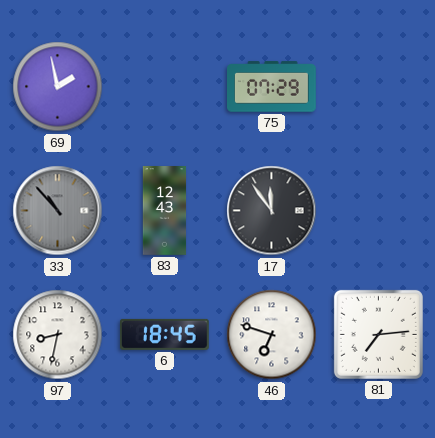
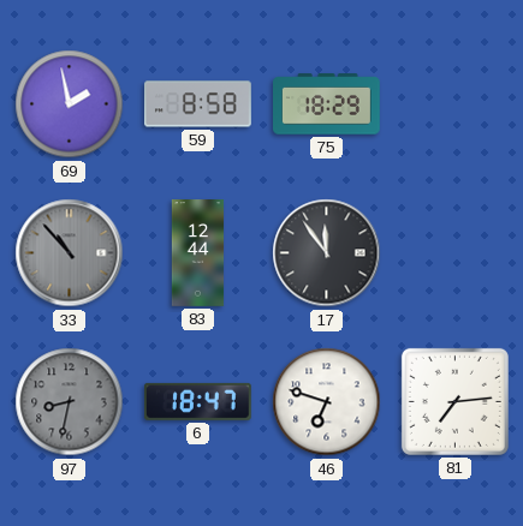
59: none -> 8:58
75: 07:29 -> 18:29
83: 12:43 -> 12:44
97 dial: white -> grey
6: 18:45 -> 18:47
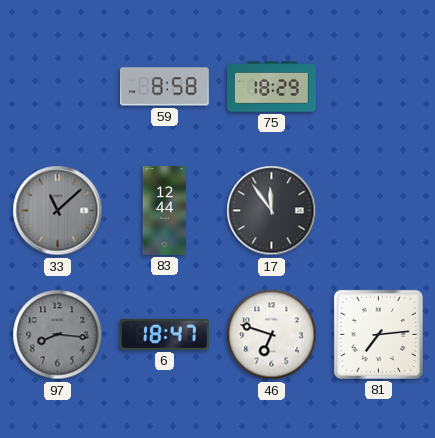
69: 1:58 -> none
33: 10:53 -> 11:08
97: 8:32 -> 8:16
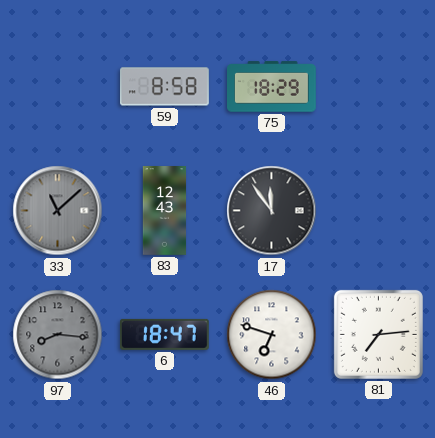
83: 12:44 -> 12:43
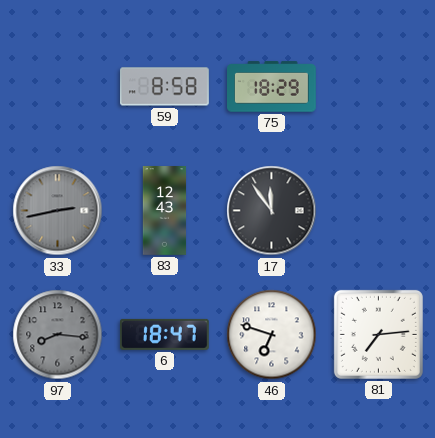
33: 11:08 -> 2:43
